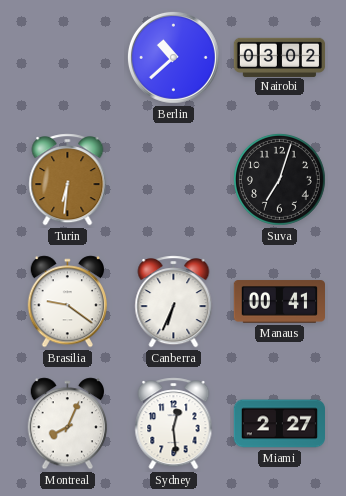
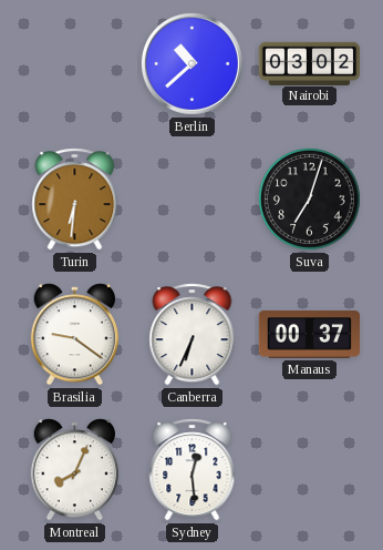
Manaus: 00:41 -> 00:37
Miami: 2:27 -> none
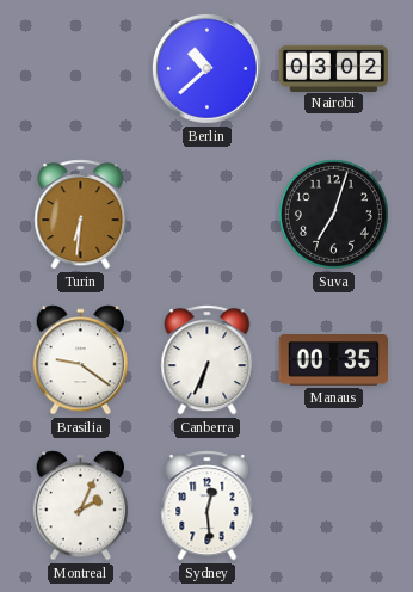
Manaus: 00:37 -> 00:35
Montreal: 8:04 -> 2:04
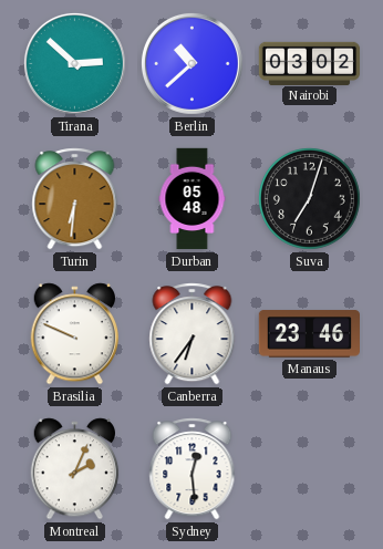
Tirana: none -> 2:52
Durban: none -> 05:48
Brasilia: 9:21 -> 9:49
Canberra: 6:34 -> 6:36
Manaus: 00:35 -> 23:46
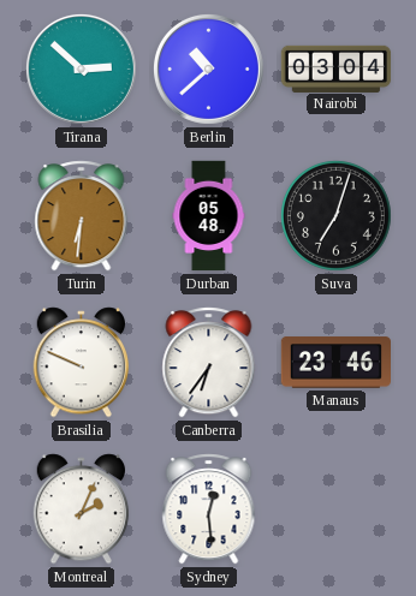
Nairobi: 03:02 -> 03:04
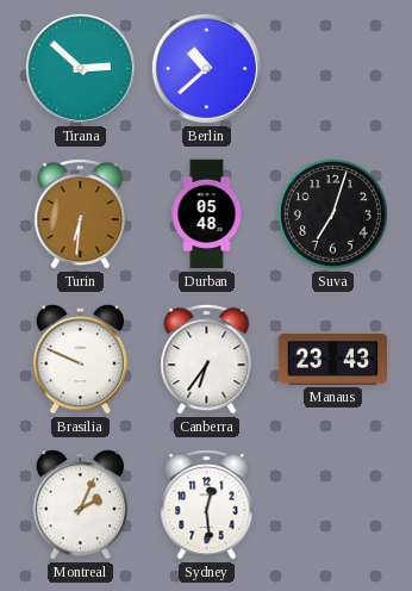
Nairobi: 03:04 -> none
Manaus: 23:46 -> 23:43
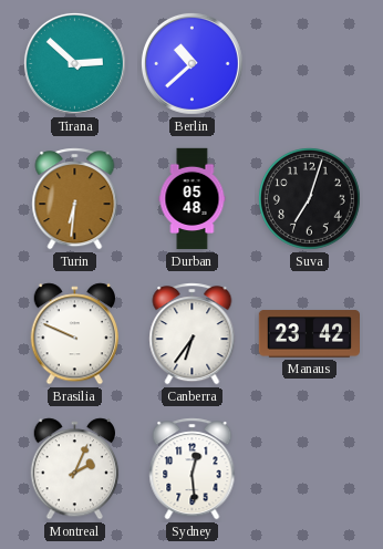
Manaus: 23:43 -> 23:42
